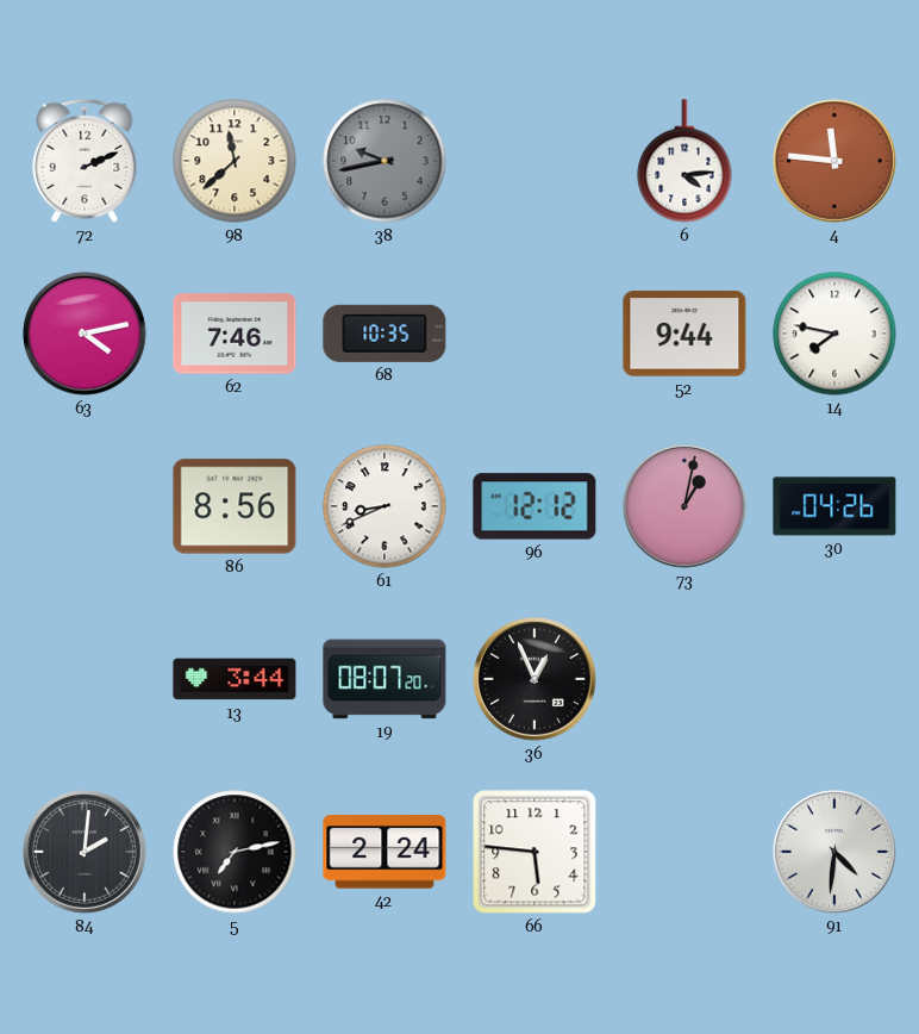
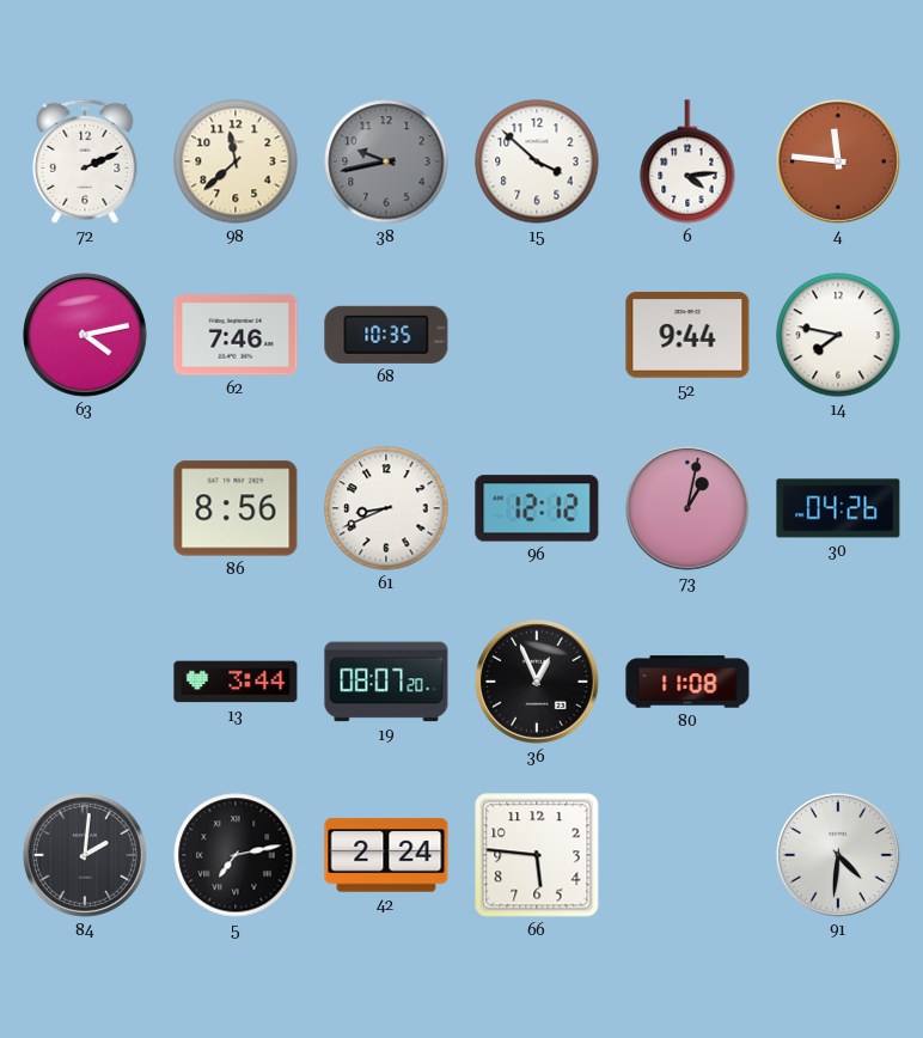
15: none -> 3:52
80: none -> 11:08
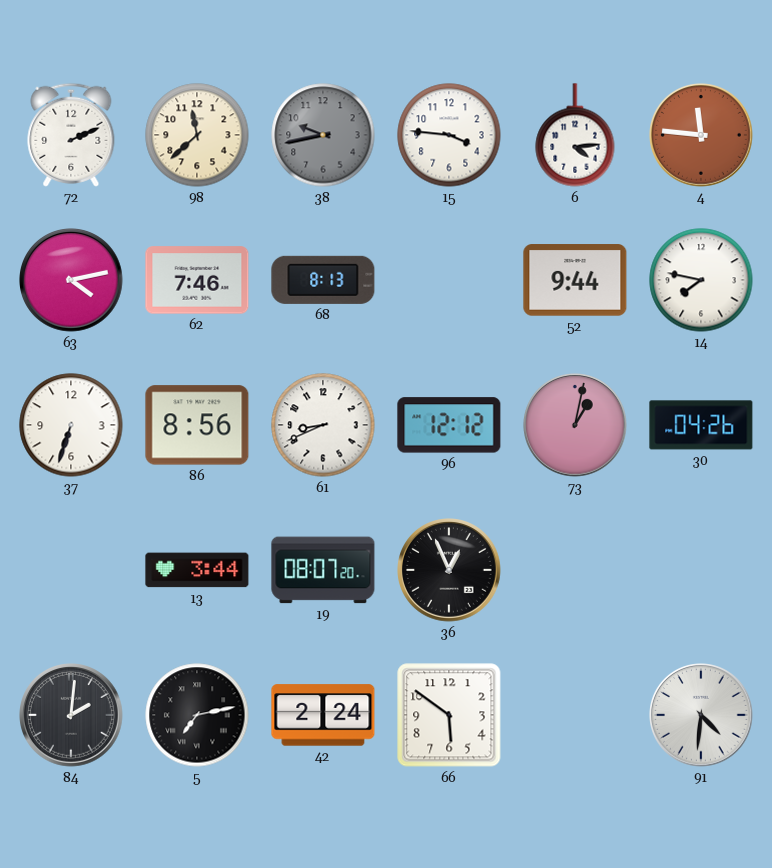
15: 3:52 -> 3:46
68: 10:35 -> 8:13
37: none -> 6:33
80: 11:08 -> none
66: 5:46 -> 5:51
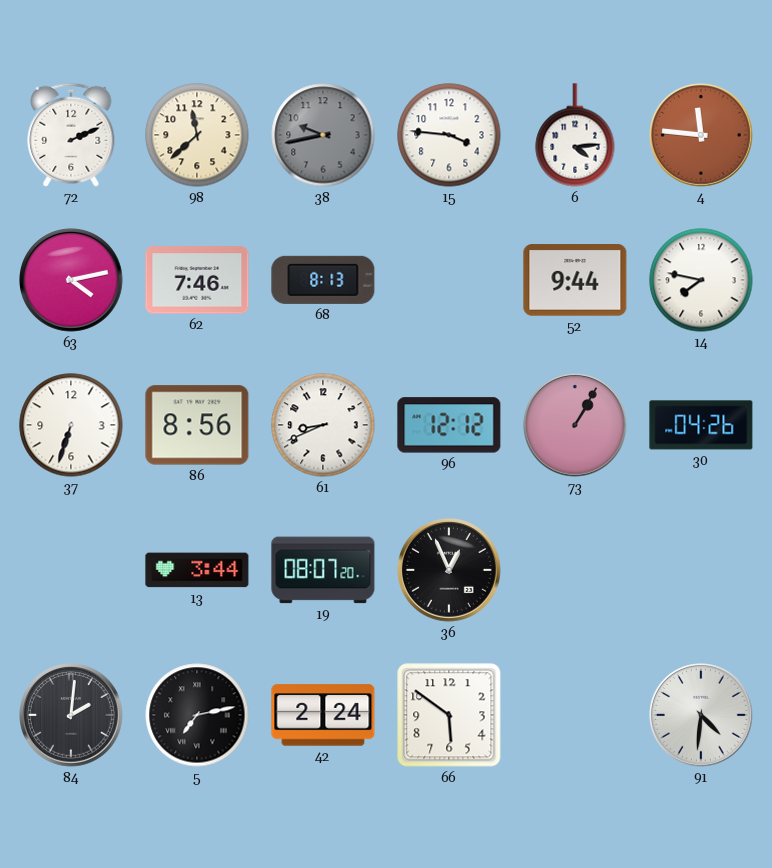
73: 1:02 -> 1:05
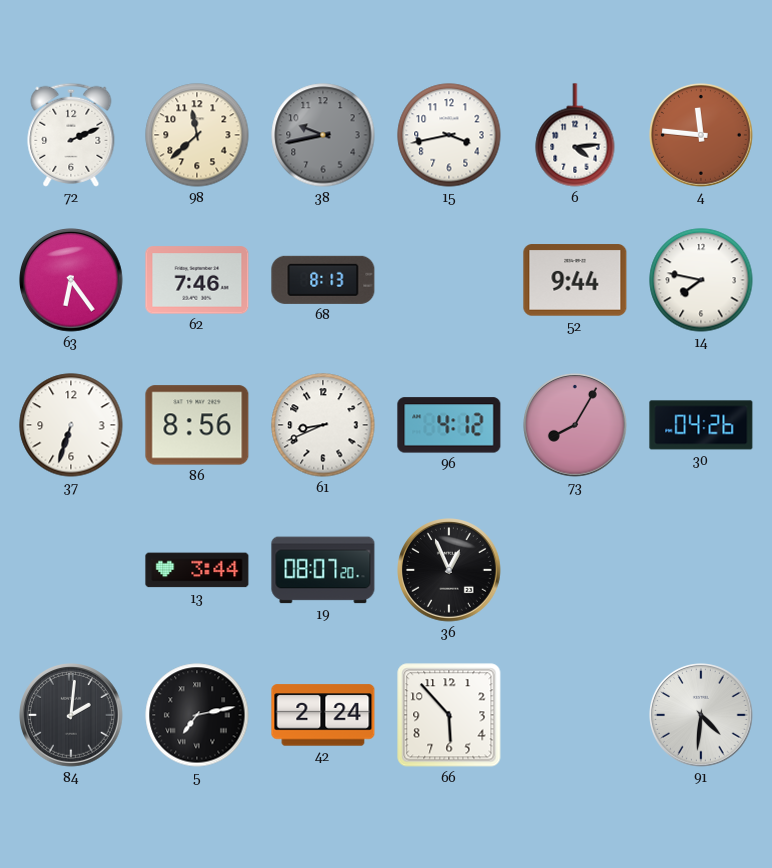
15: 3:46 -> 3:43
63: 4:13 -> 6:24
96: 12:12 -> 4:12
73: 1:05 -> 8:05
66: 5:51 -> 5:53
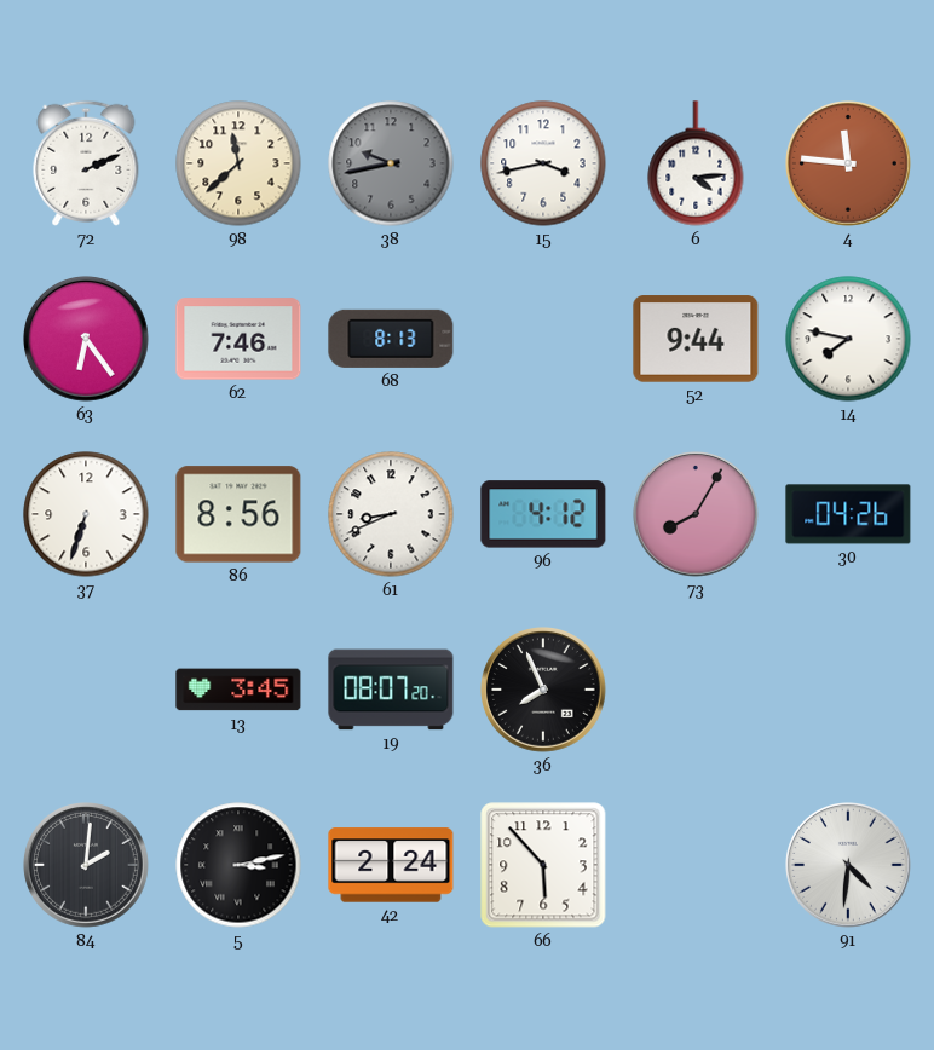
13: 3:44 -> 3:45
36: 12:56 -> 7:56
5: 7:13 -> 3:13
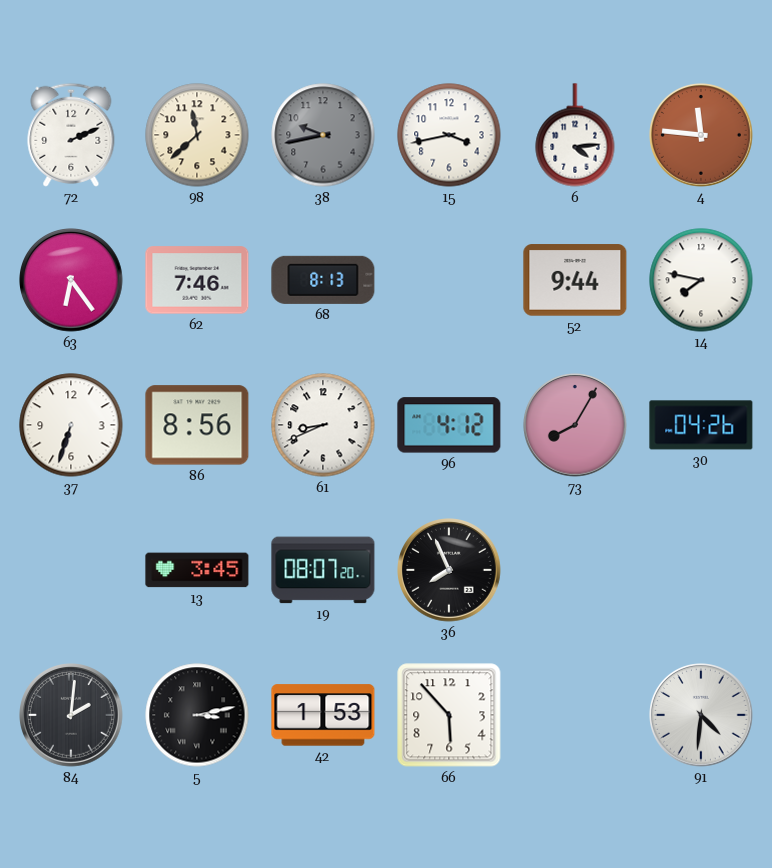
42: 2:24 -> 1:53
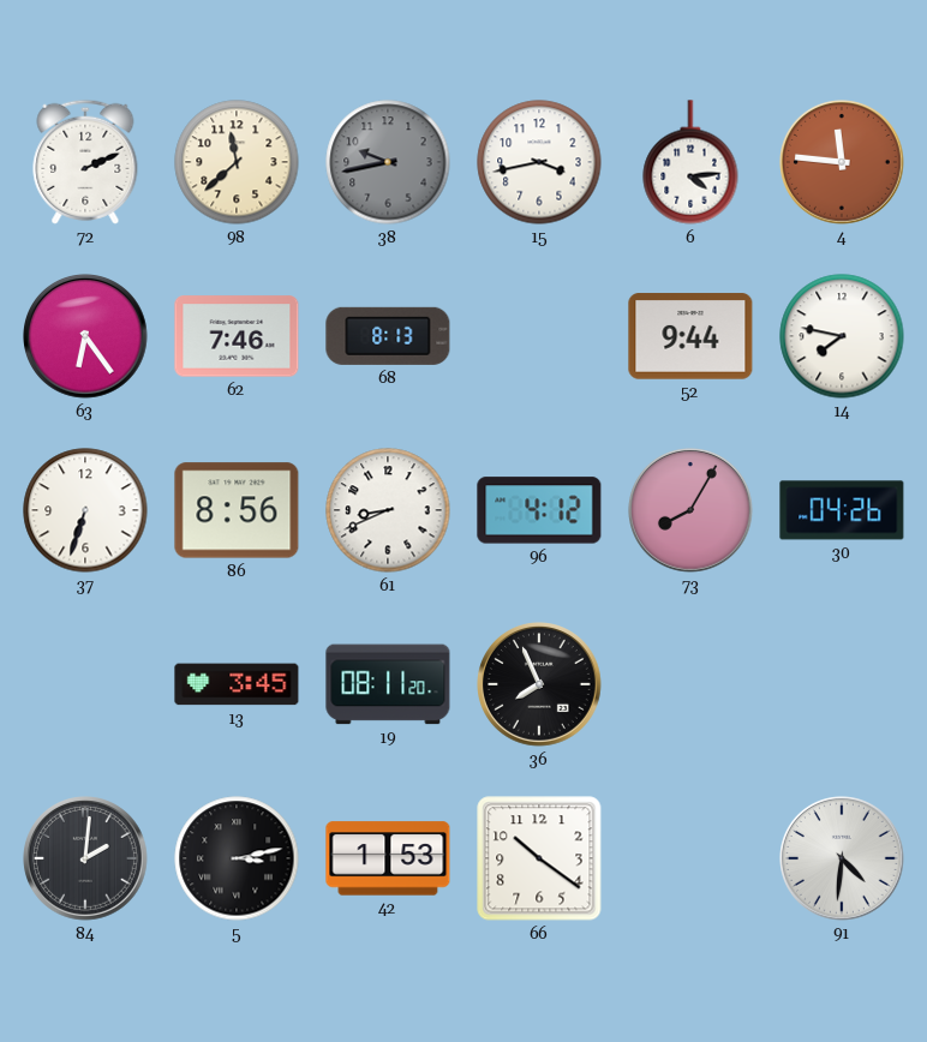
19: 08:07 -> 08:11
66: 5:53 -> 10:21
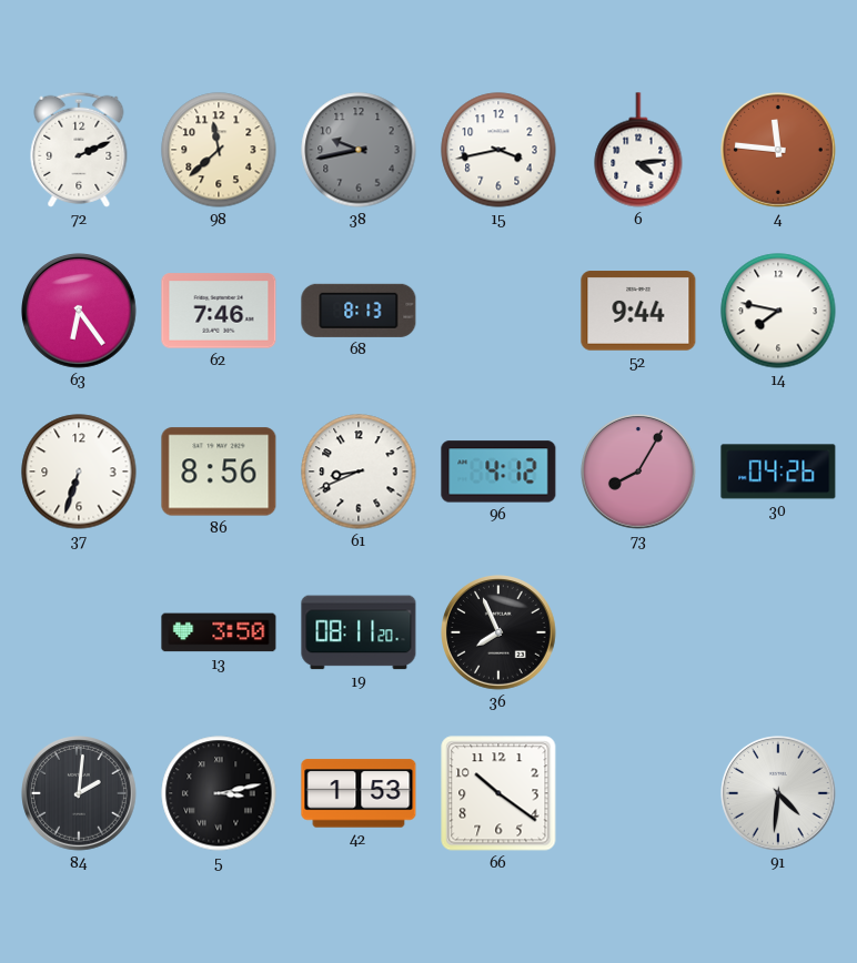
13: 3:45 -> 3:50
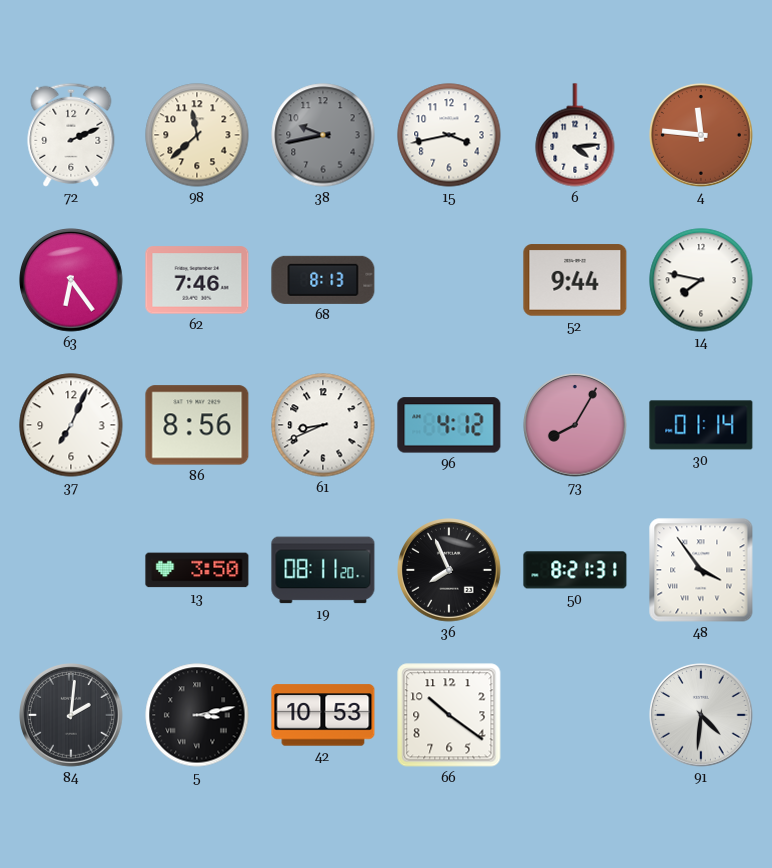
37: 6:33 -> 7:04
30: 04:26 -> 01:14
50: none -> 8:21
48: none -> 3:54
42: 1:53 -> 10:53
